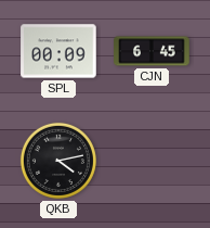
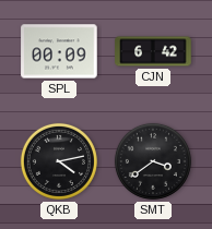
CJN: 6:45 -> 6:42
SMT: none -> 3:39
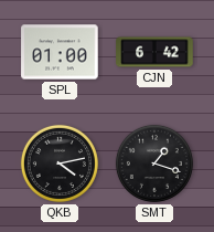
SPL: 00:09 -> 01:00
SMT: 3:39 -> 1:18
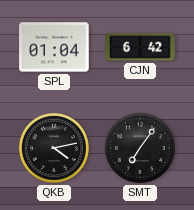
SPL: 01:00 -> 01:04
SMT: 1:18 -> 7:06
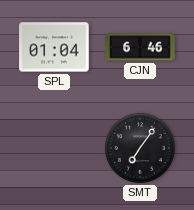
CJN: 6:42 -> 6:46
QKB: 4:13 -> none
